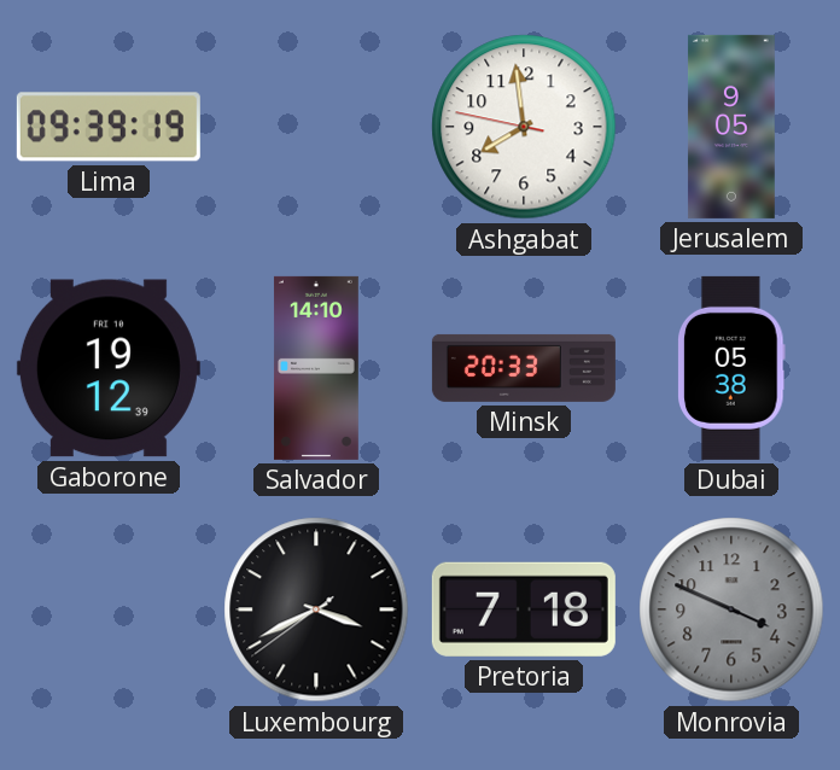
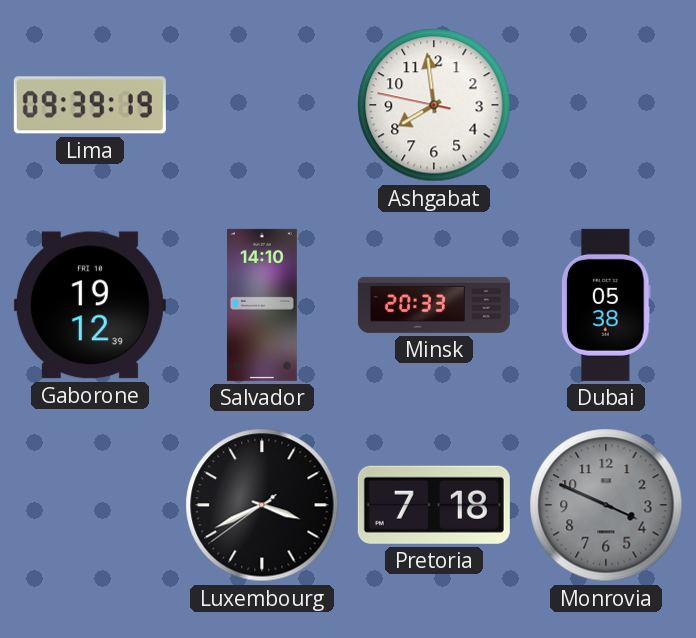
Jerusalem: 9:05 -> none
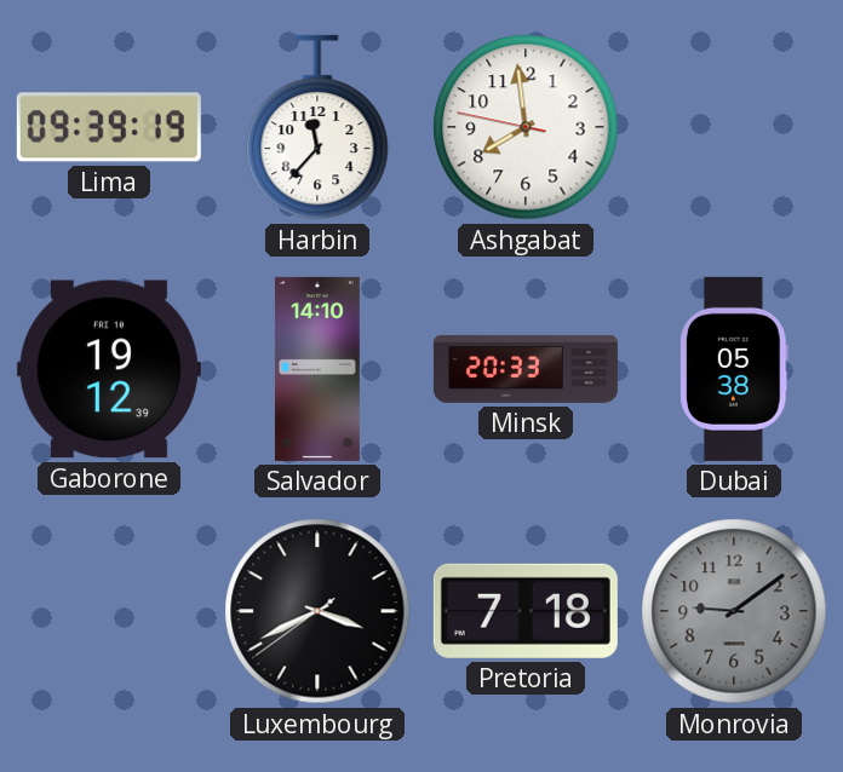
Harbin: none -> 11:37
Monrovia: 3:49 -> 9:09
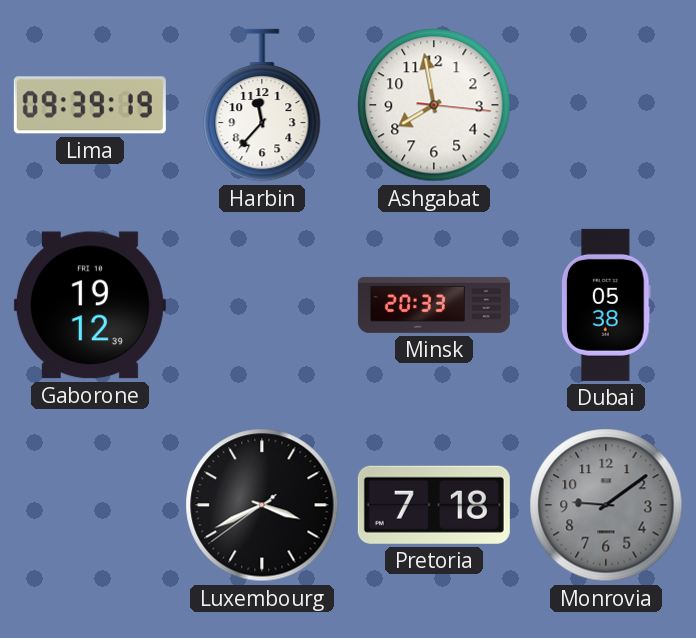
Ashgabat: 7:58:47 -> 7:58:16
Salvador: 14:10 -> none
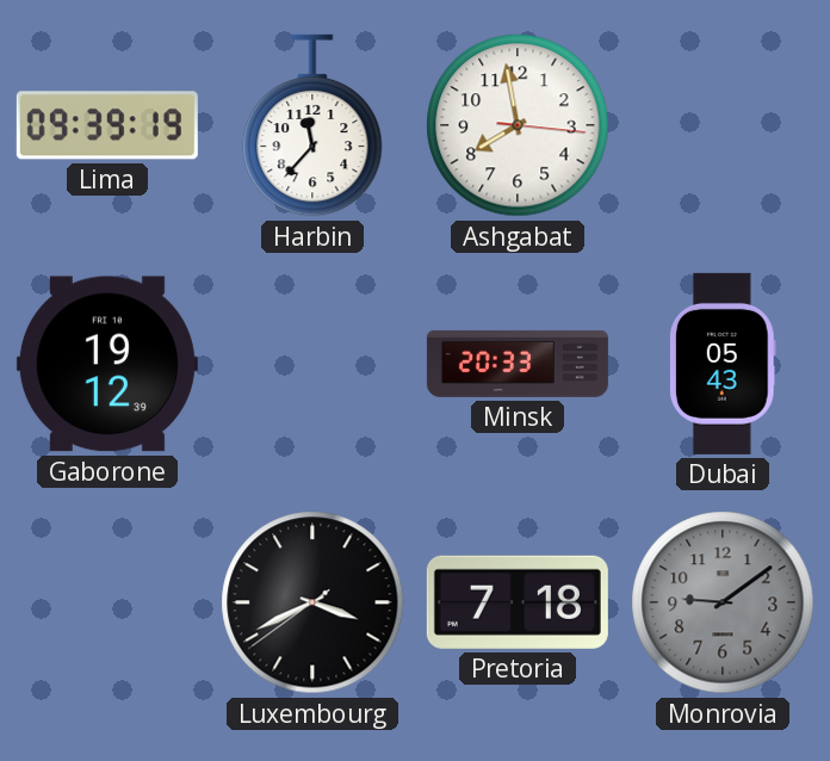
Dubai: 05:38 -> 05:43
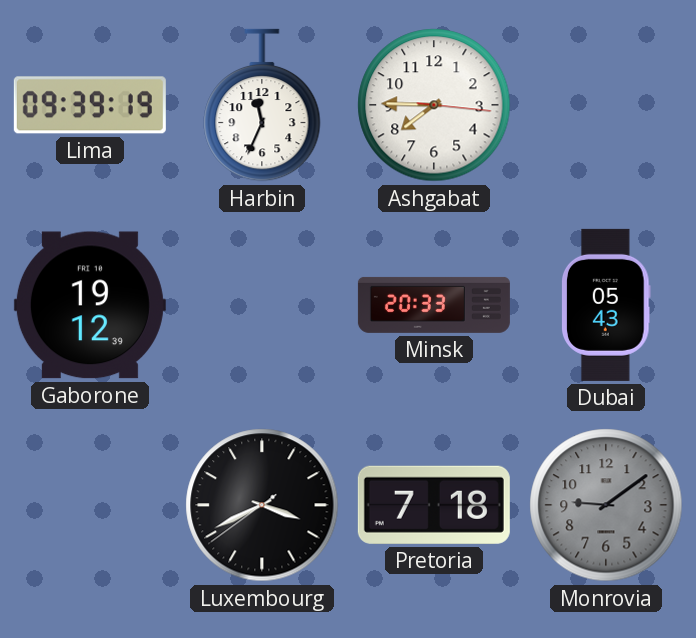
Harbin: 11:37 -> 11:34
Ashgabat: 7:58 -> 7:45
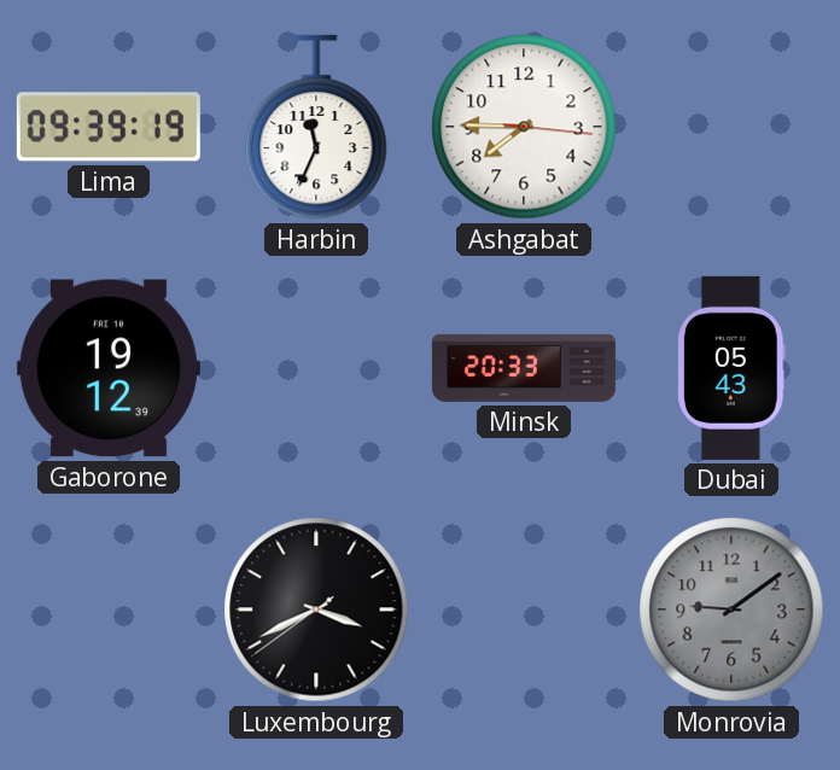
Pretoria: 7:18 -> none
